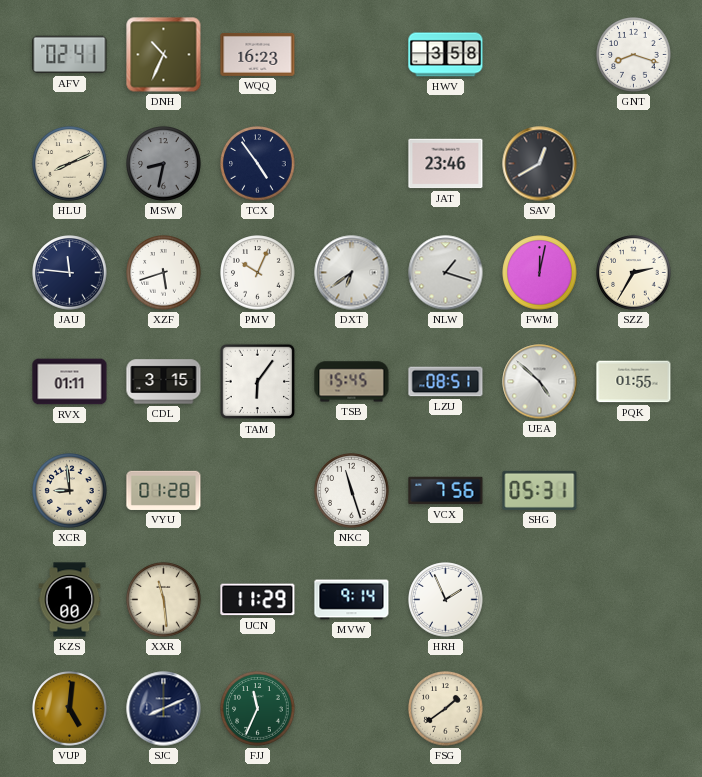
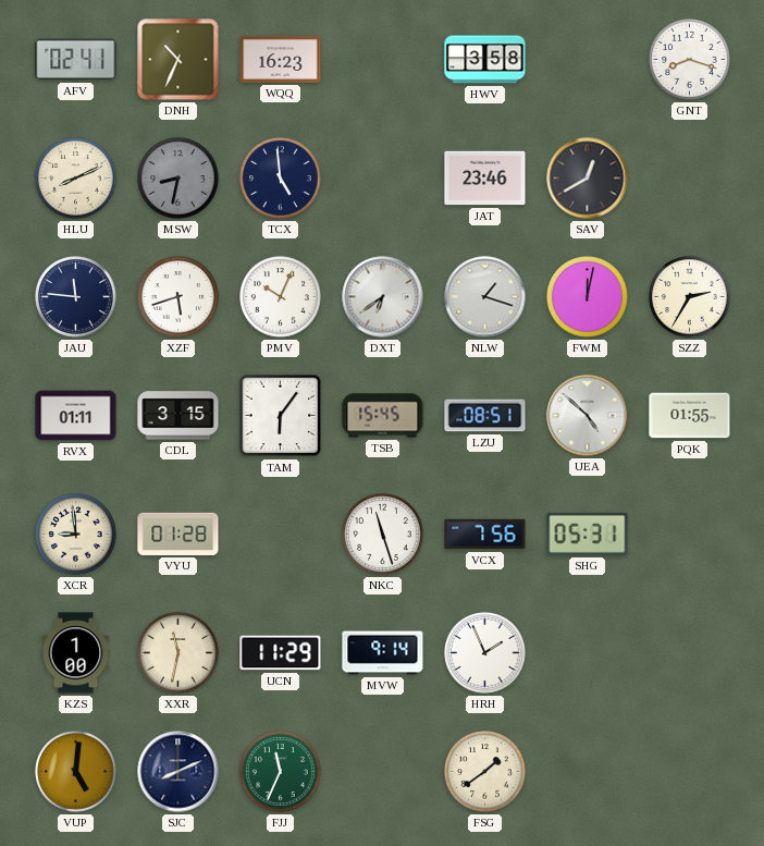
TCX: 4:54 -> 4:59
XXR: 11:29 -> 11:32
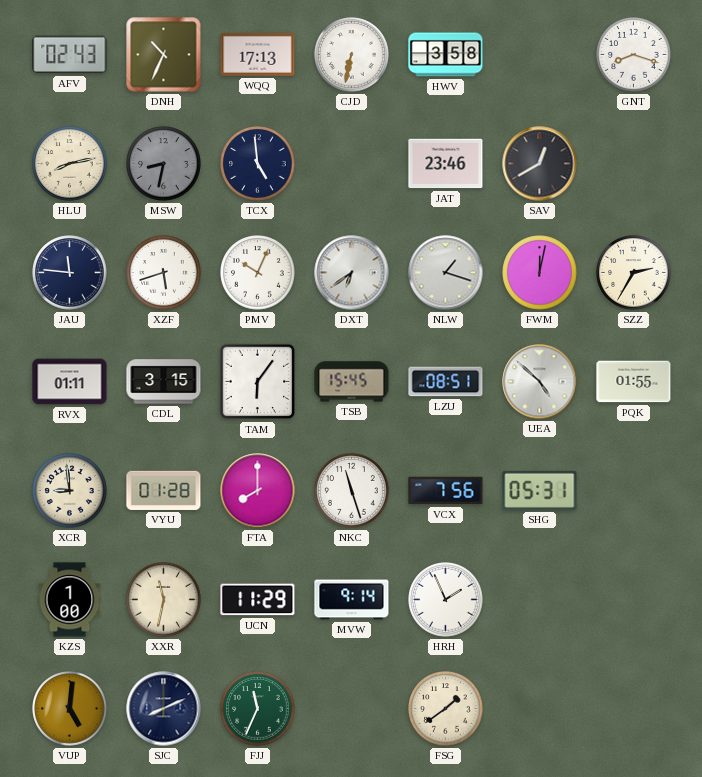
AFV: 02:41 -> 02:43
WQQ: 16:23 -> 17:13
CJD: none -> 6:32
HLU: 8:11 -> 8:13
FTA: none -> 8:00
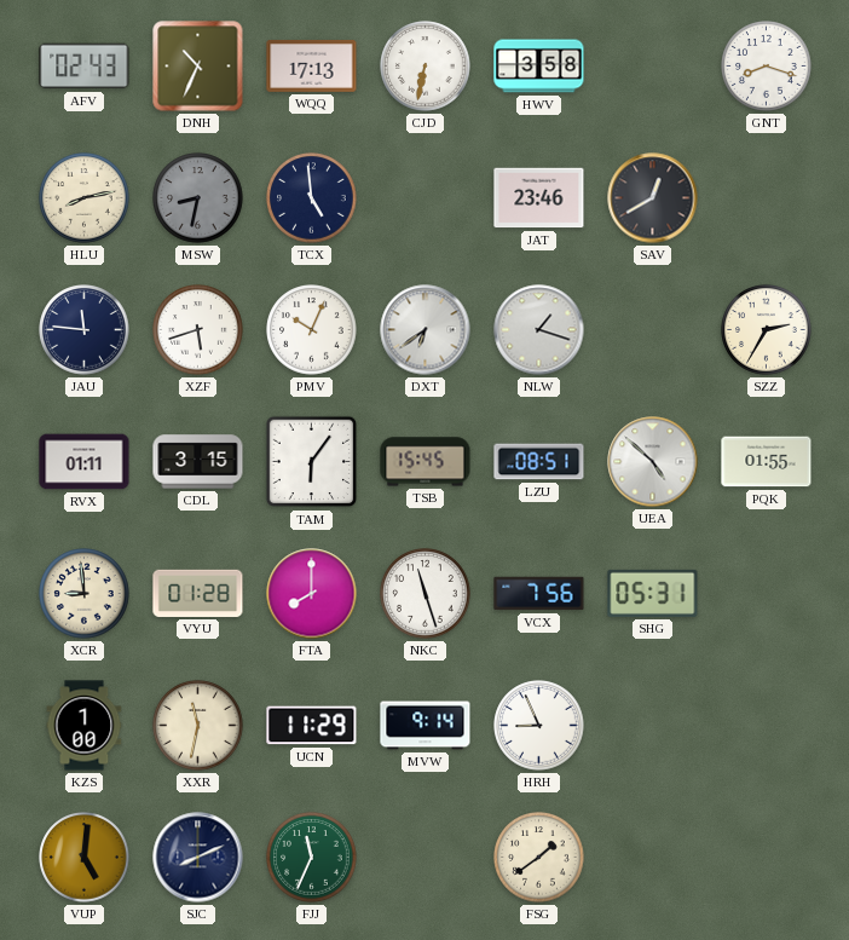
FWM: 12:02 -> none
HRH: 1:56 -> 8:56
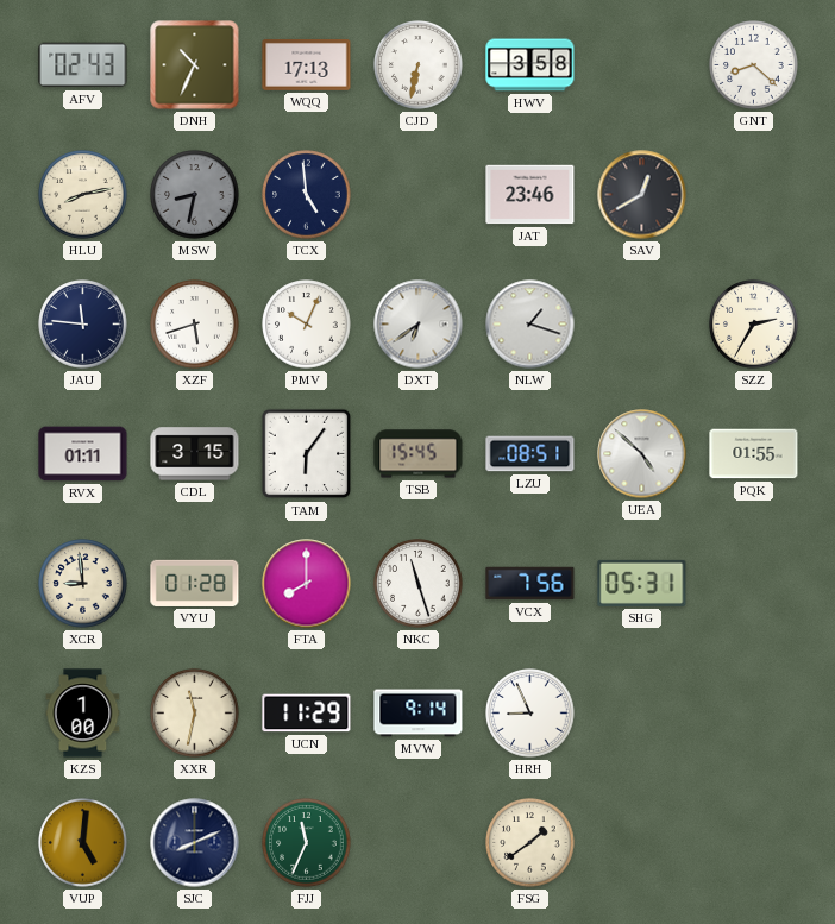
GNT: 8:18 -> 8:22
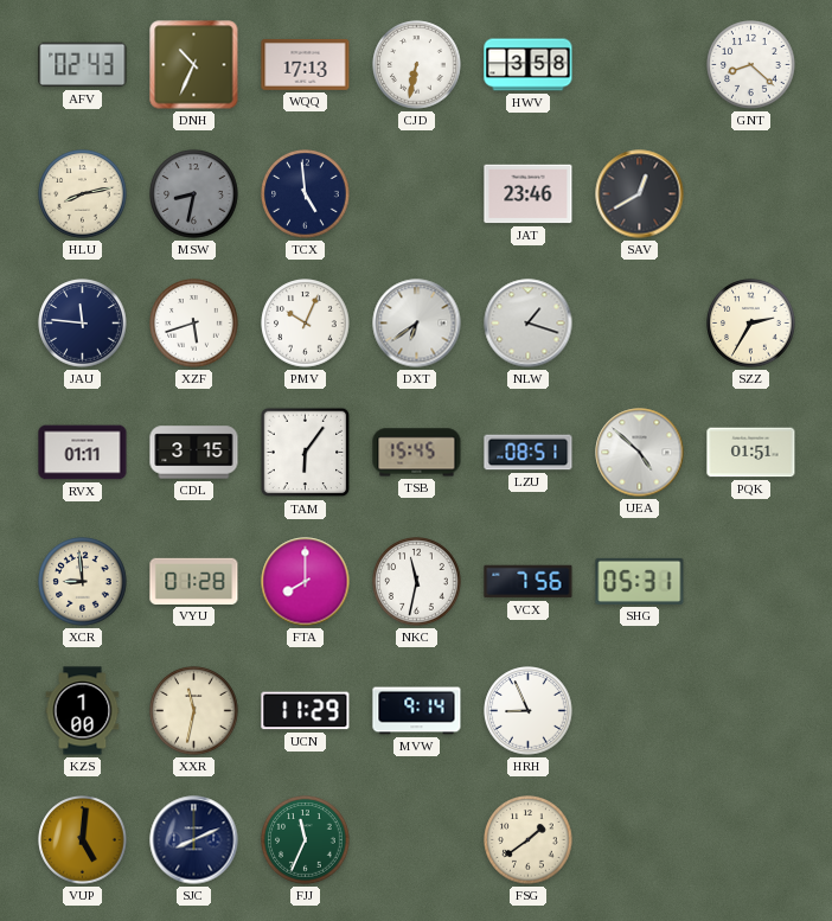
PQK: 01:55 -> 01:51
NKC: 11:27 -> 11:32
